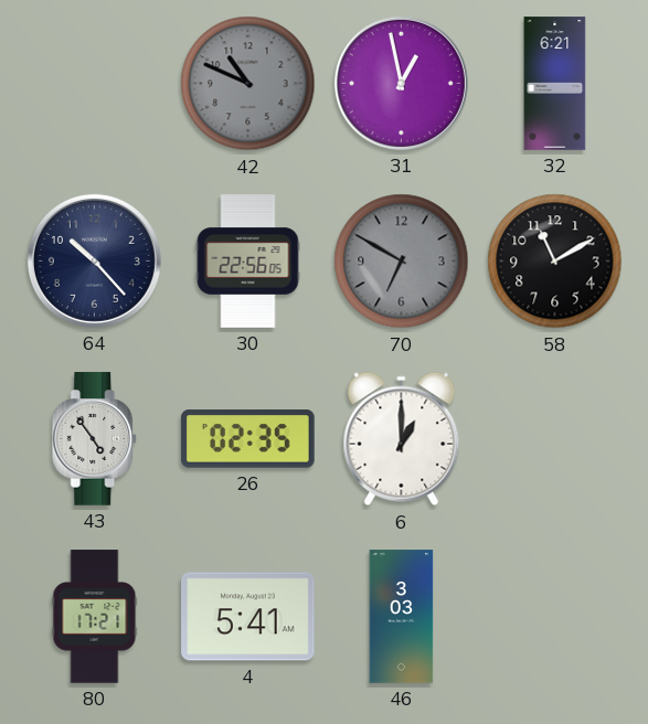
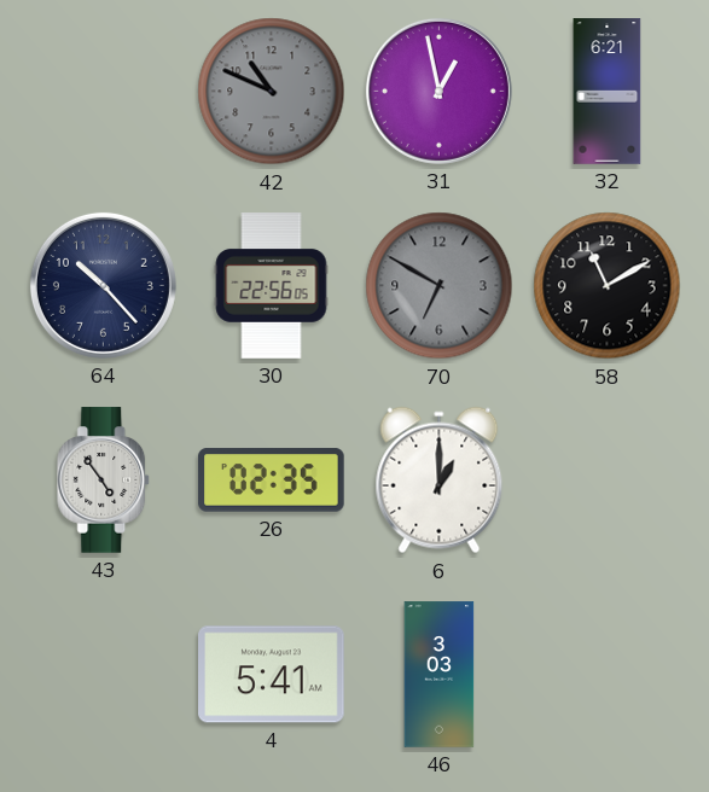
80: 17:21 -> none
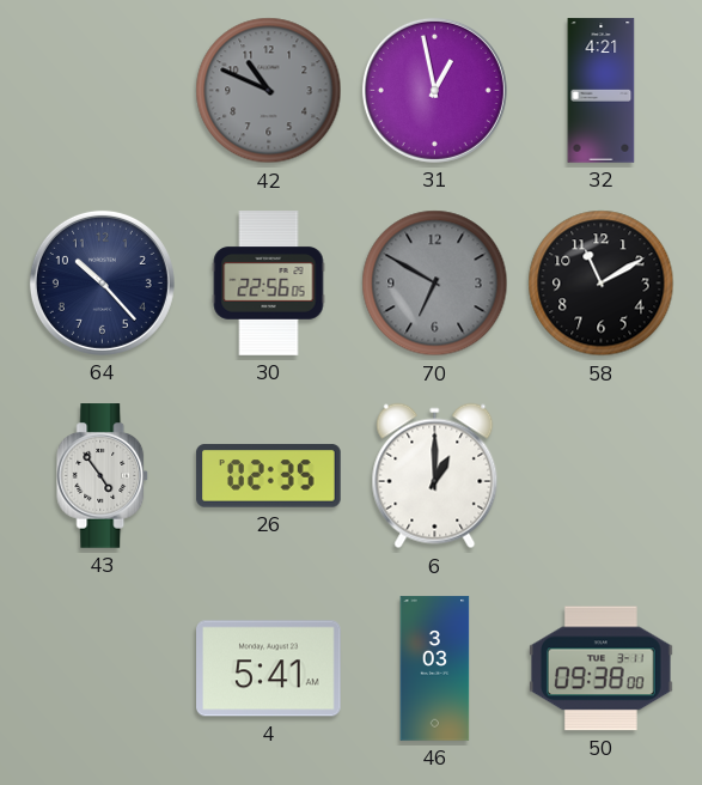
32: 6:21 -> 4:21
50: none -> 09:38
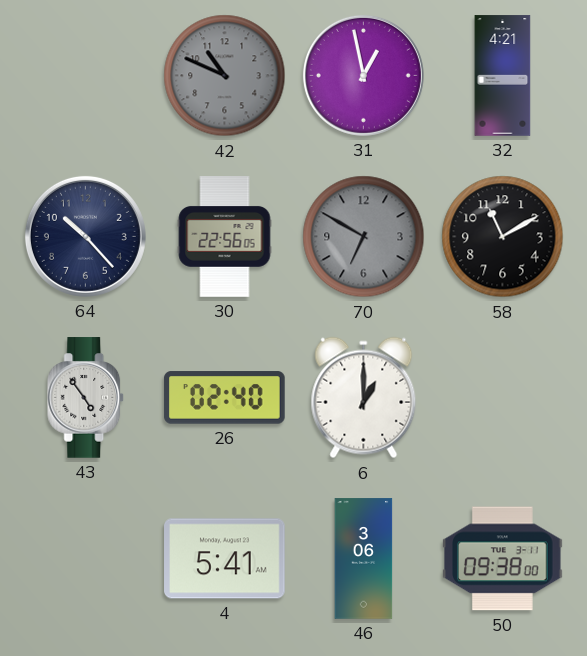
26: 02:35 -> 02:40
46: 3:03 -> 3:06
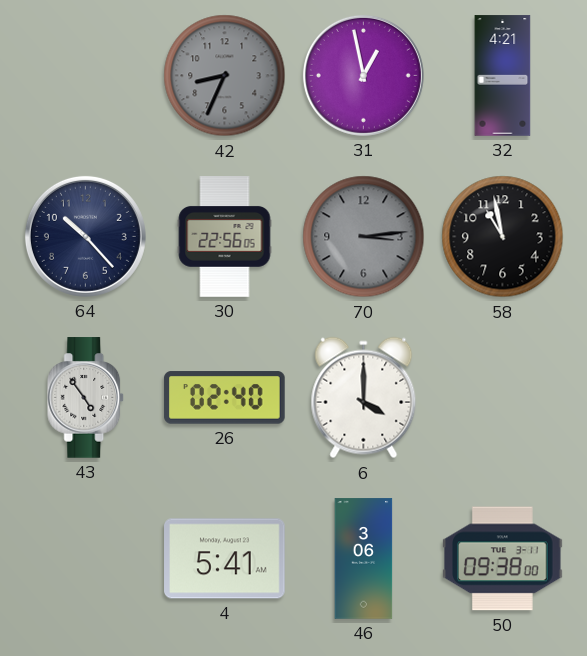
42: 10:49 -> 8:34
70: 6:50 -> 3:14
58: 11:10 -> 10:58
6: 1:00 -> 4:00
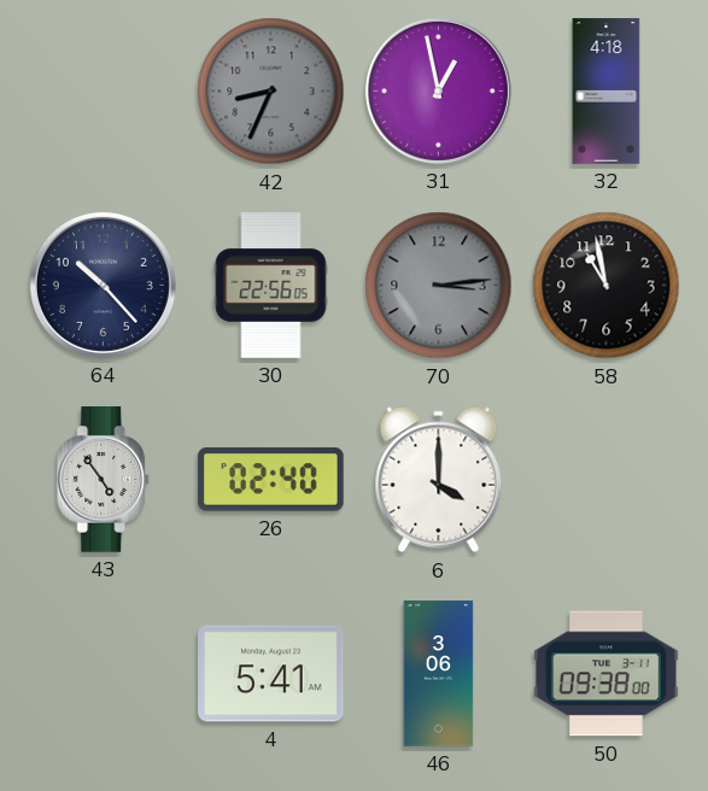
32: 4:21 -> 4:18
